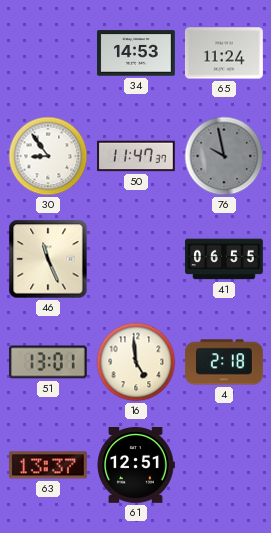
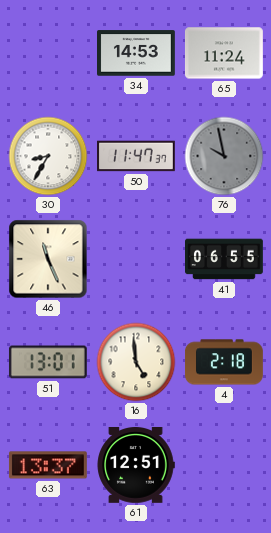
30: 8:54 -> 8:35
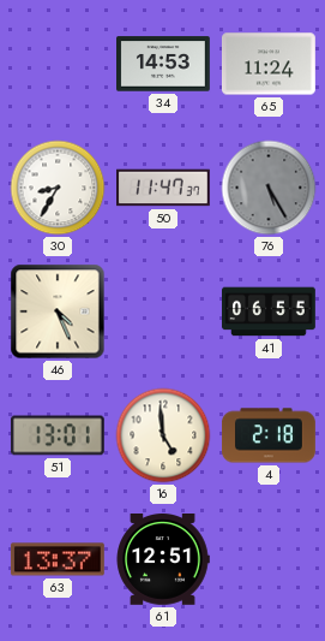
76: 9:58 -> 5:25
46: 11:26 -> 4:26
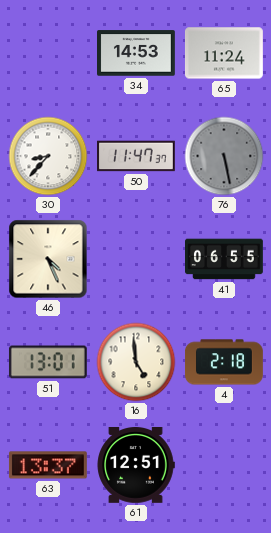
30: 8:35 -> 8:37
76: 5:25 -> 5:28
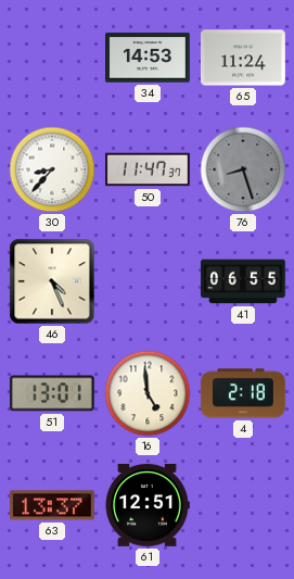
76: 5:28 -> 8:27
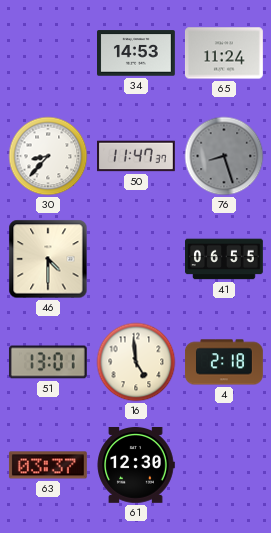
46: 4:26 -> 4:30
63: 13:37 -> 03:37
61: 12:51 -> 12:30
